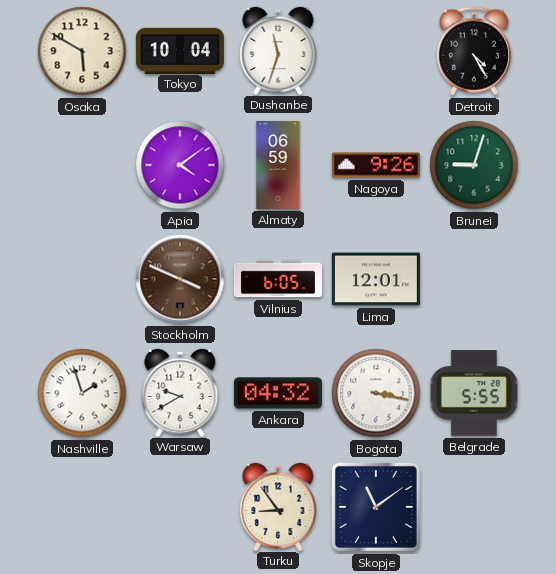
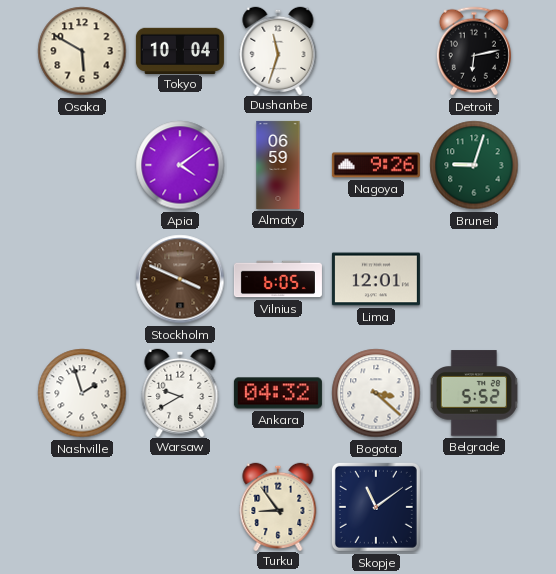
Detroit: 4:25 -> 6:13
Bogota: 3:17 -> 3:22
Belgrade: 5:55 -> 5:52
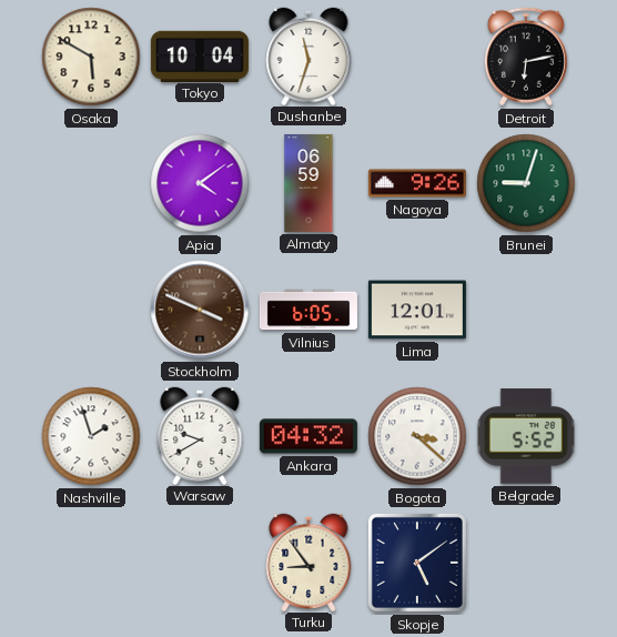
Skopje: 11:09 -> 5:09
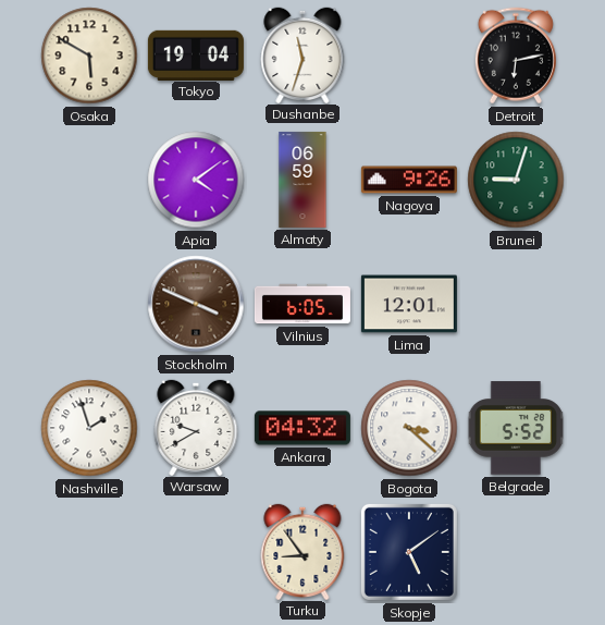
Tokyo: 10:04 -> 19:04
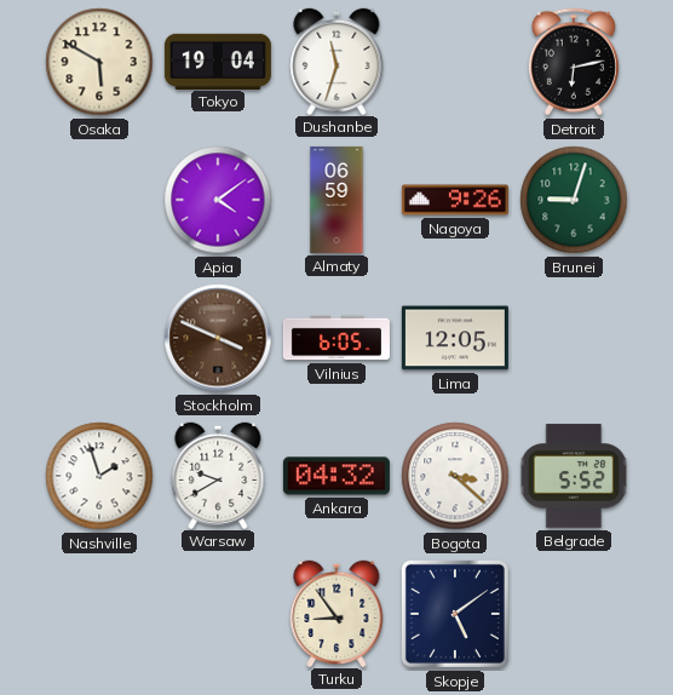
Lima: 12:01 -> 12:05
